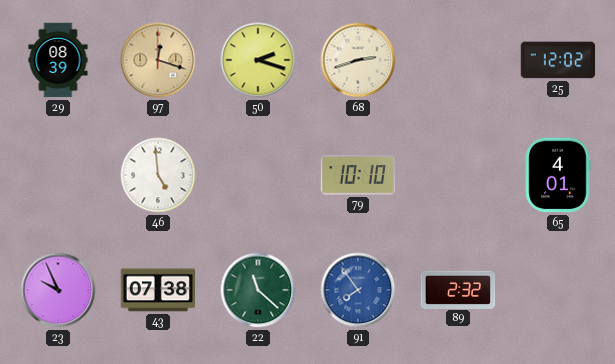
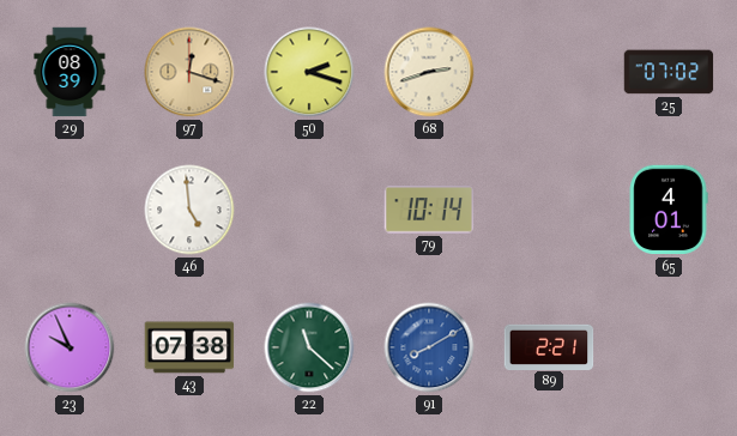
25: 12:02 -> 07:02
79: 10:10 -> 10:14
91: 7:54 -> 8:10
89: 2:32 -> 2:21
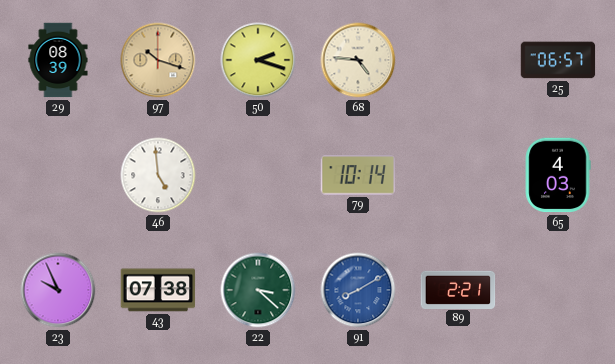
97: 12:18 -> 10:18
68: 2:42 -> 4:46
25: 07:02 -> 06:57
65: 4:01 -> 4:03
22: 11:22 -> 3:22
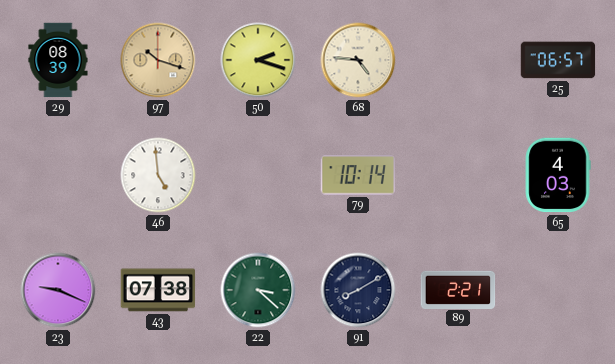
23: 9:56 -> 9:19
91 dial: blue -> navy
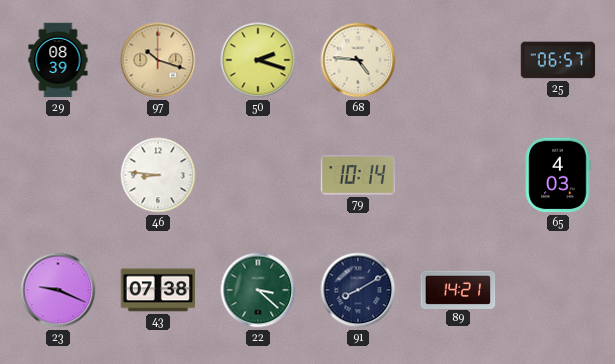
46: 4:59 -> 8:46
89: 2:21 -> 14:21
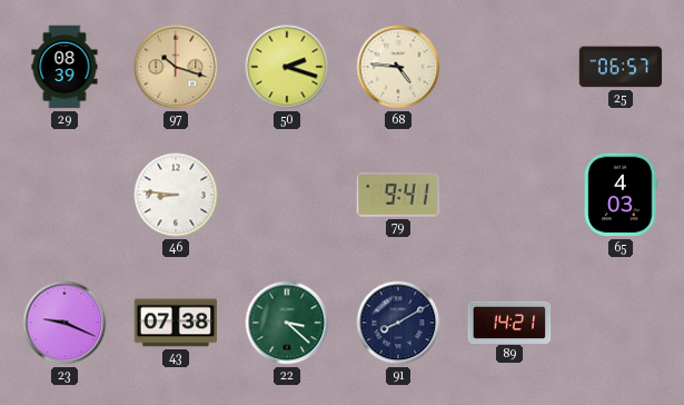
79: 10:14 -> 9:41
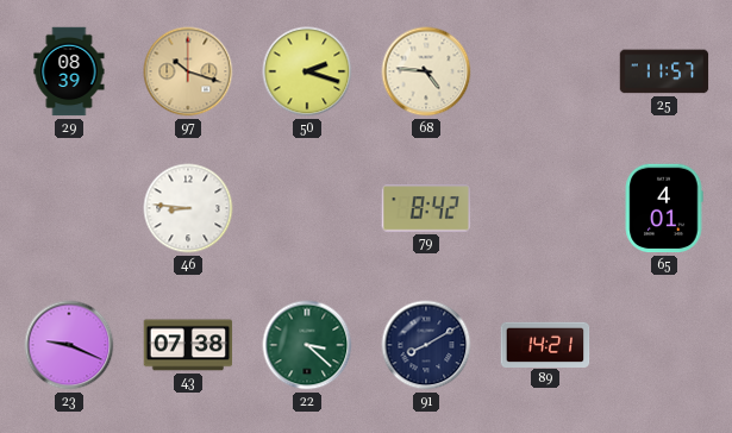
25: 06:57 -> 11:57
79: 9:41 -> 8:42
65: 4:03 -> 4:01
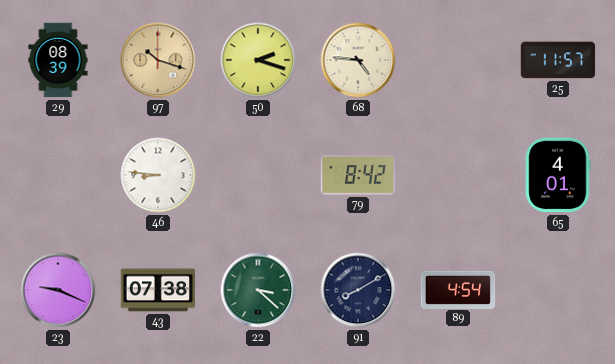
89: 14:21 -> 4:54
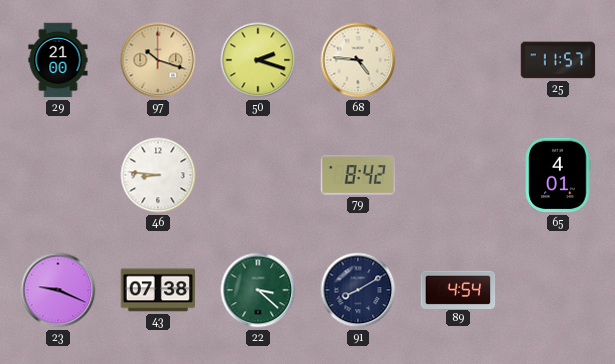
29: 08:39 -> 21:00
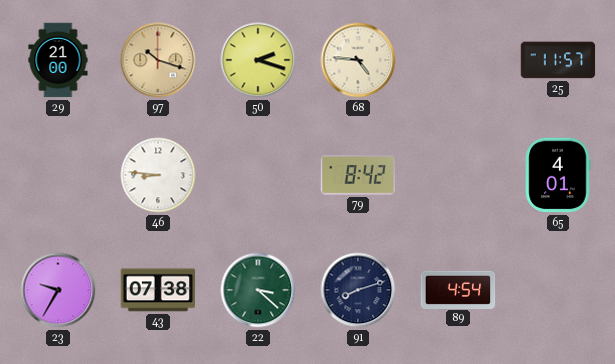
23: 9:19 -> 9:35
91: 8:10 -> 8:12
